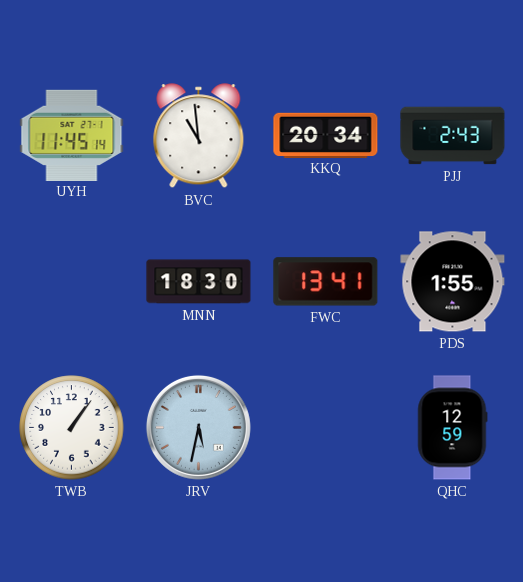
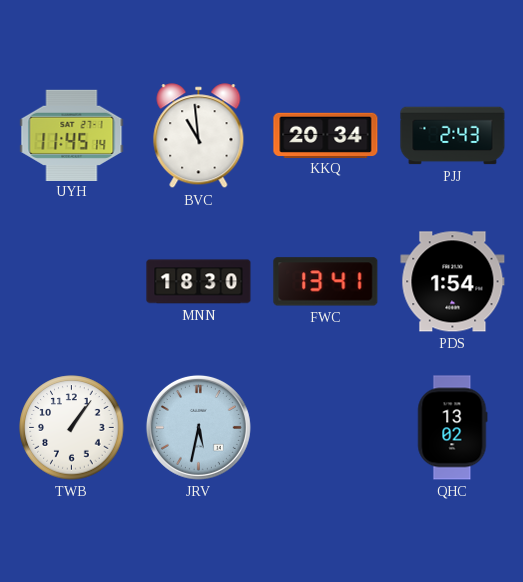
PDS: 1:55 -> 1:54
QHC: 12:59 -> 13:02
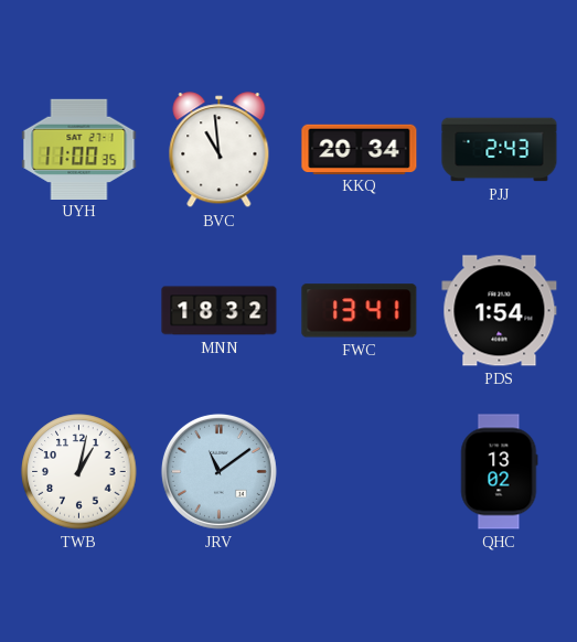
UYH: 11:45 -> 11:00
MNN: 18:30 -> 18:32
TWB: 1:06 -> 1:02
JRV: 5:32 -> 11:09
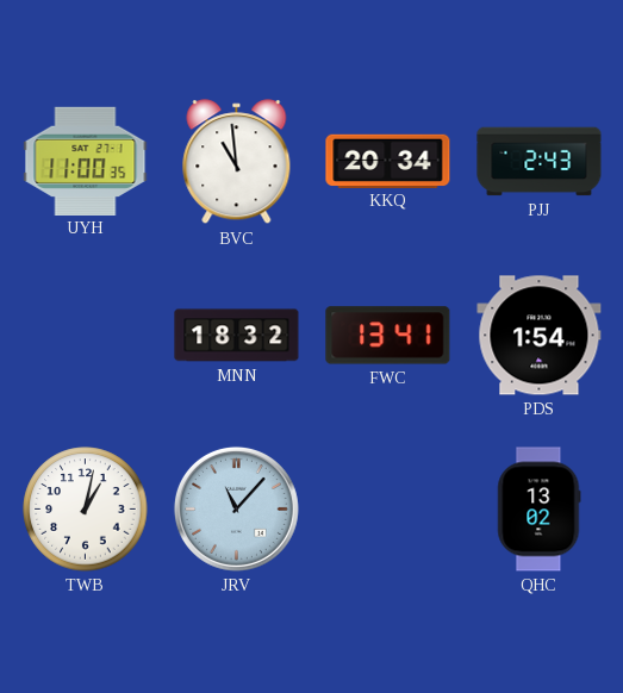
JRV: 11:09 -> 11:07
